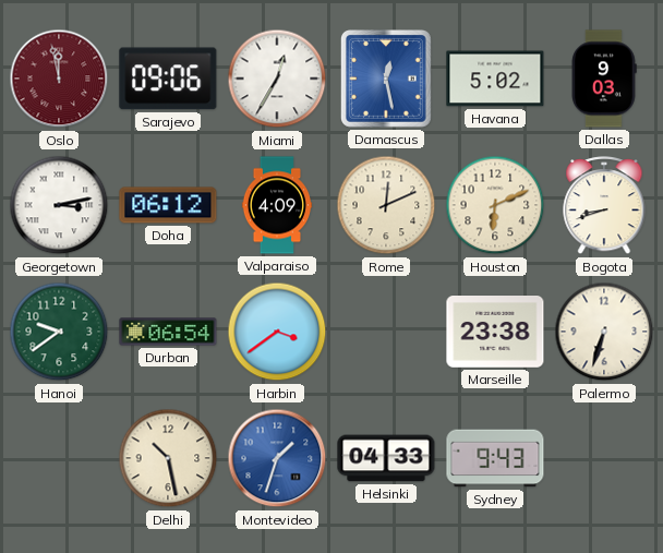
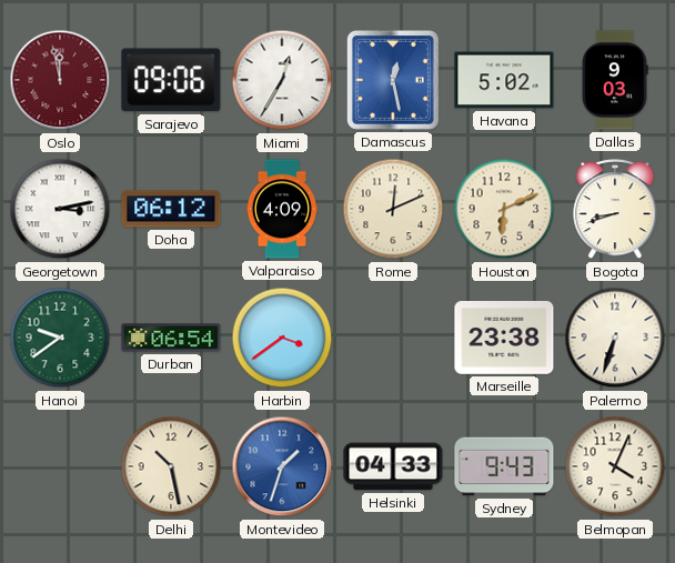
Belmopan: none -> 4:04
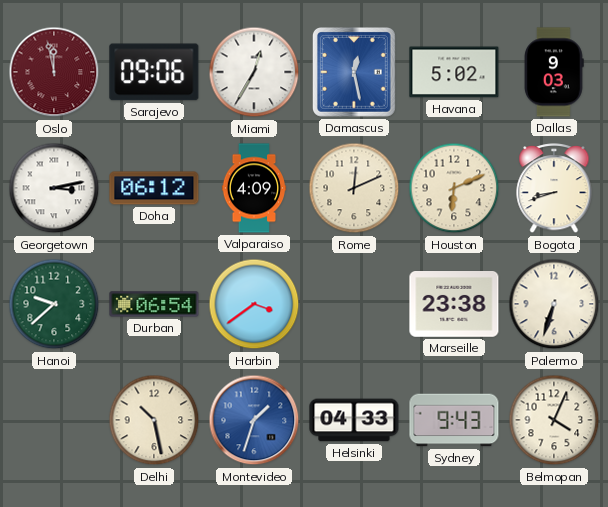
Hanoi: 9:39 -> 9:38
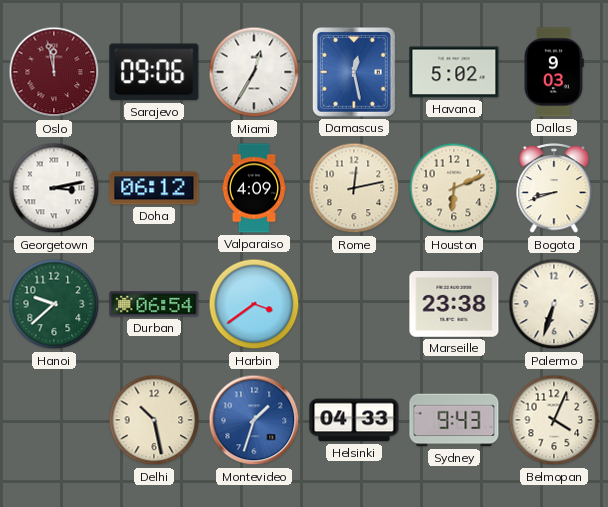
Rome: 12:11 -> 12:13
